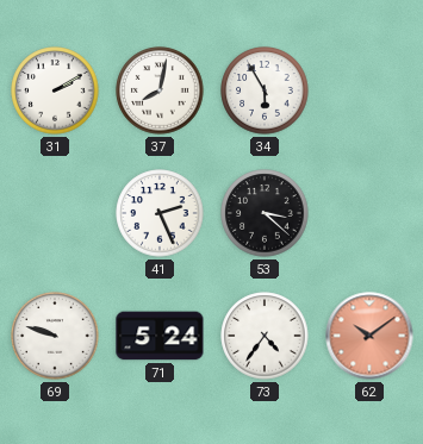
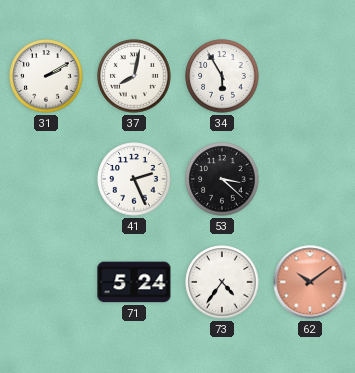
69: 9:48 -> none
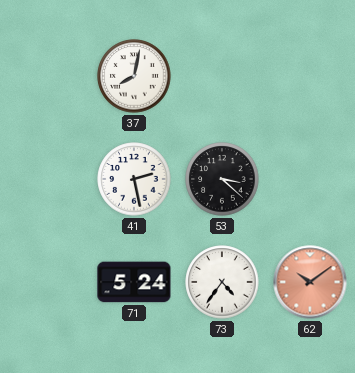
31: 2:10 -> none
34: 5:55 -> none
41: 2:26 -> 2:28
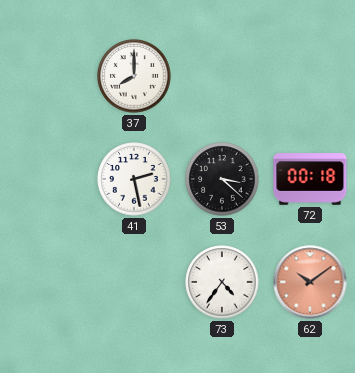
37: 8:02 -> 8:00
72: none -> 00:18
71: 5:24 -> none
